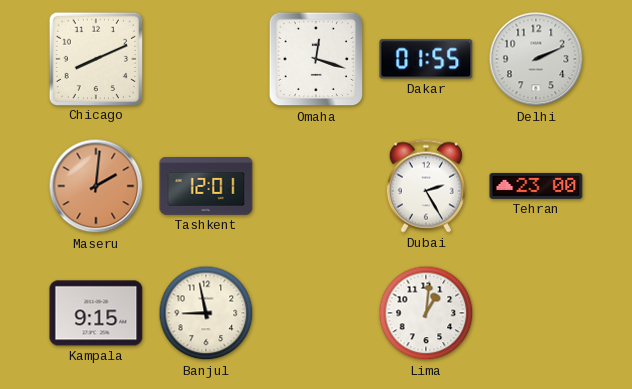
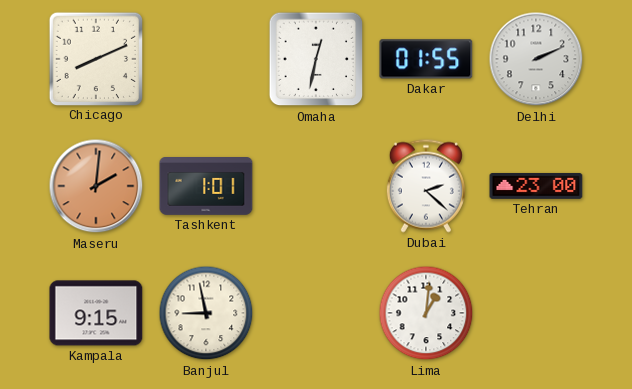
Omaha: 12:18 -> 12:32
Tashkent: 12:01 -> 1:01
Dubai: 2:25 -> 2:22
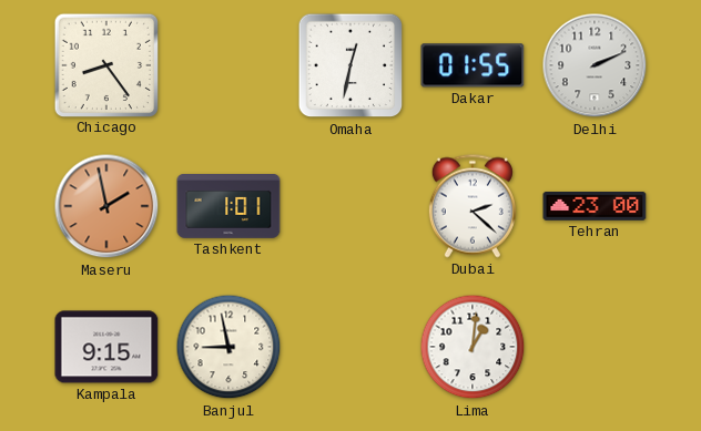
Chicago: 8:11 -> 8:24
Maseru: 2:01 -> 1:58
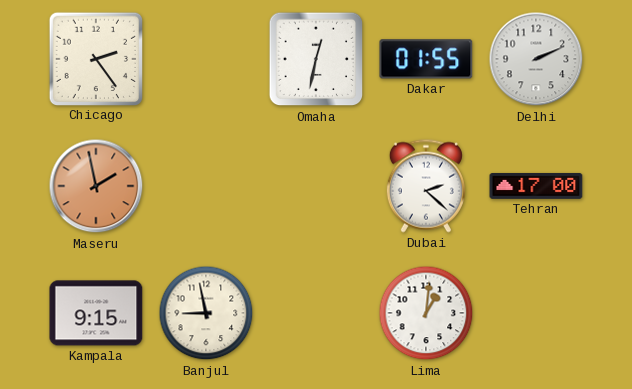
Chicago: 8:24 -> 2:24
Tashkent: 1:01 -> none
Tehran: 23:00 -> 17:00
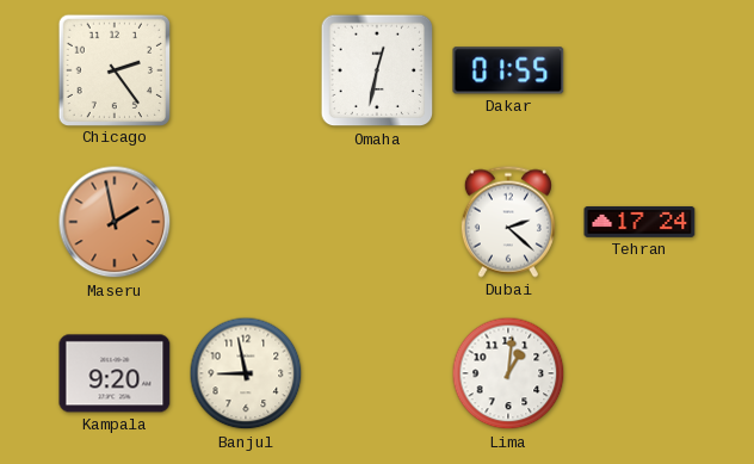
Delhi: 2:11 -> none
Tehran: 17:00 -> 17:24
Kampala: 9:15 -> 9:20
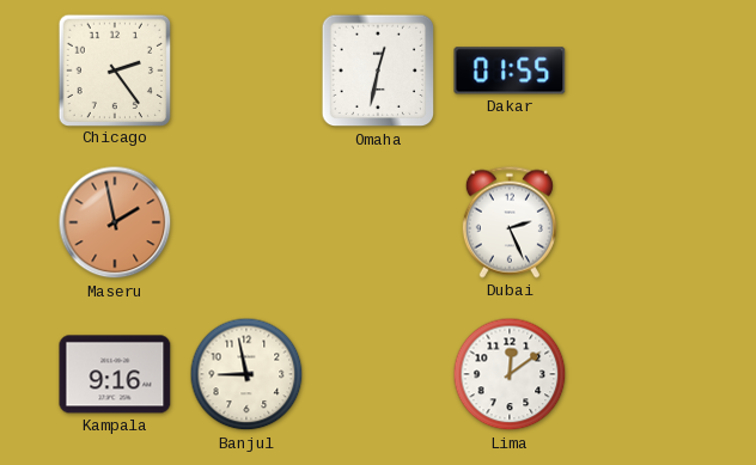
Dubai: 2:22 -> 2:26
Tehran: 17:24 -> none
Kampala: 9:20 -> 9:16
Lima: 1:01 -> 12:09
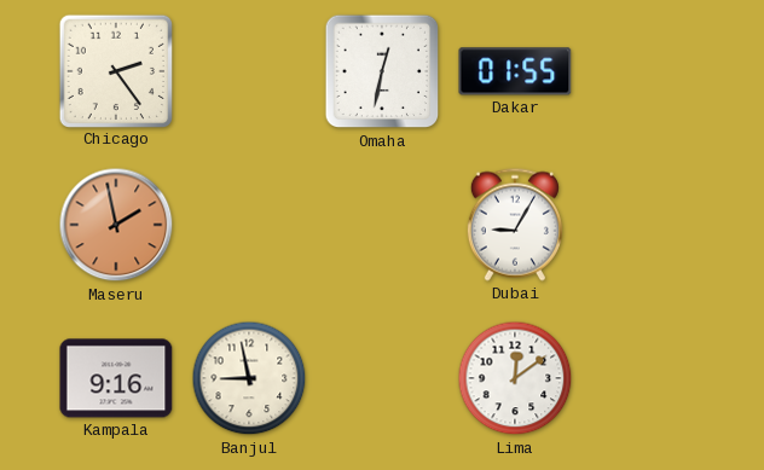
Dubai: 2:26 -> 9:05
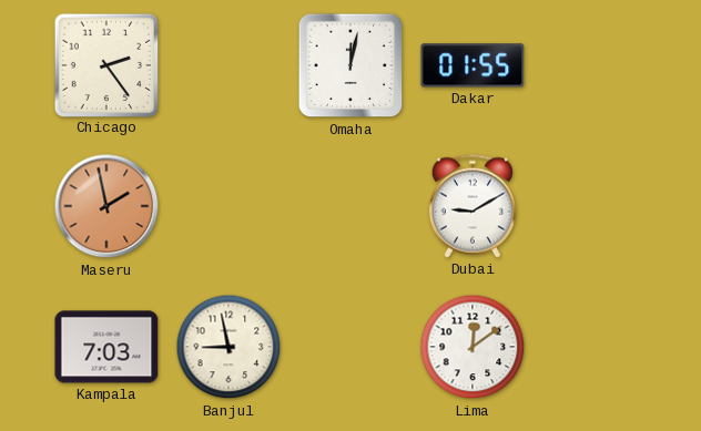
Omaha: 12:32 -> 12:02
Dubai: 9:05 -> 9:10
Kampala: 9:16 -> 7:03
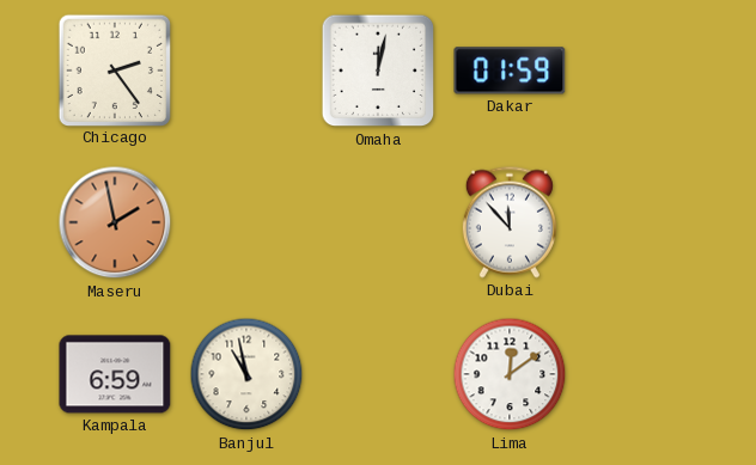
Dakar: 01:55 -> 01:59
Dubai: 9:10 -> 11:53
Kampala: 7:03 -> 6:59
Banjul: 8:58 -> 10:58
